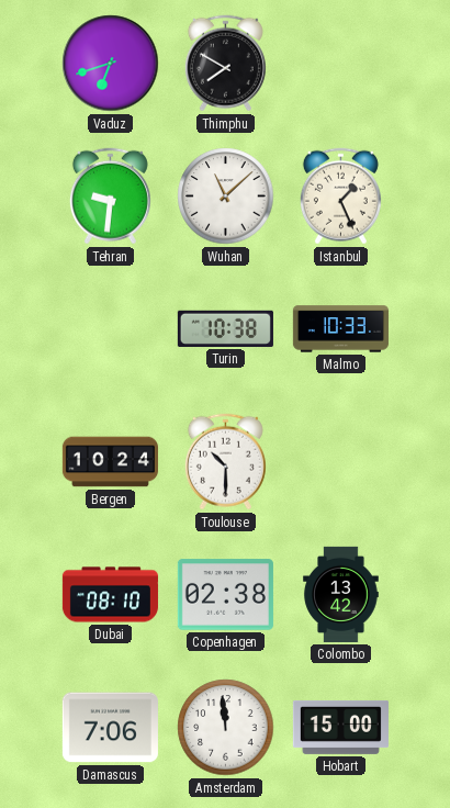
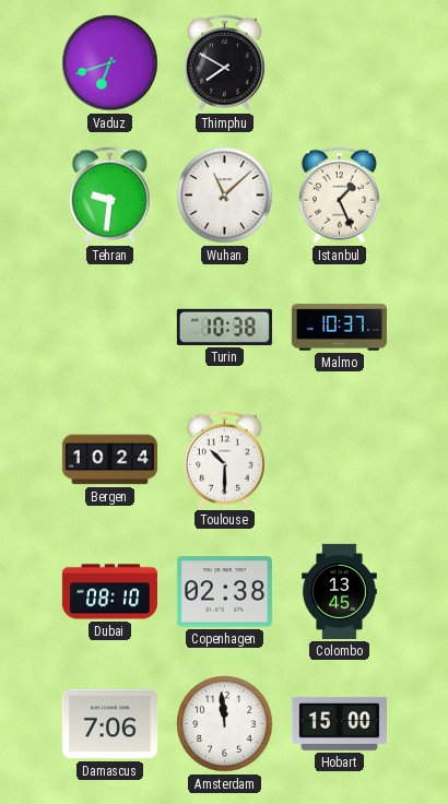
Malmo: 10:33 -> 10:37
Colombo: 13:42 -> 13:45
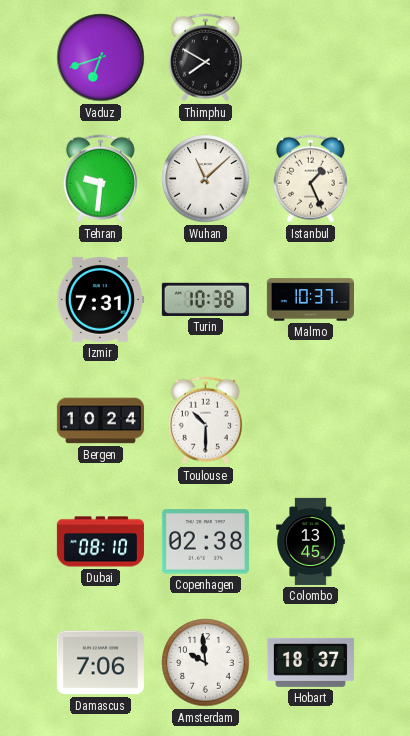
Izmir: none -> 7:31
Amsterdam: 11:59 -> 9:59
Hobart: 15:00 -> 18:37
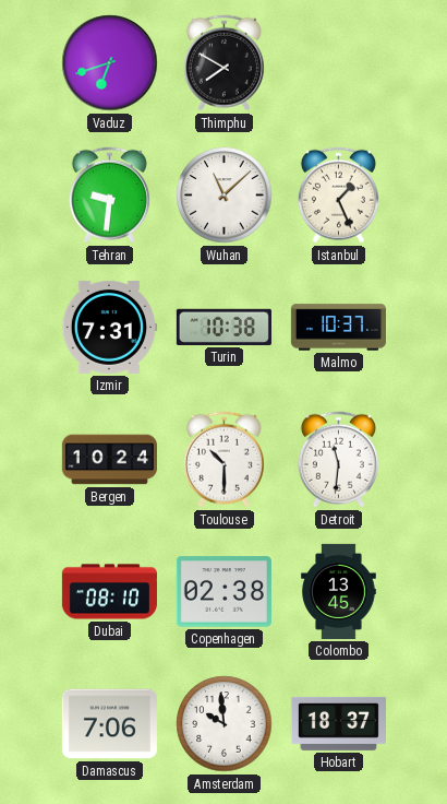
Detroit: none -> 11:31
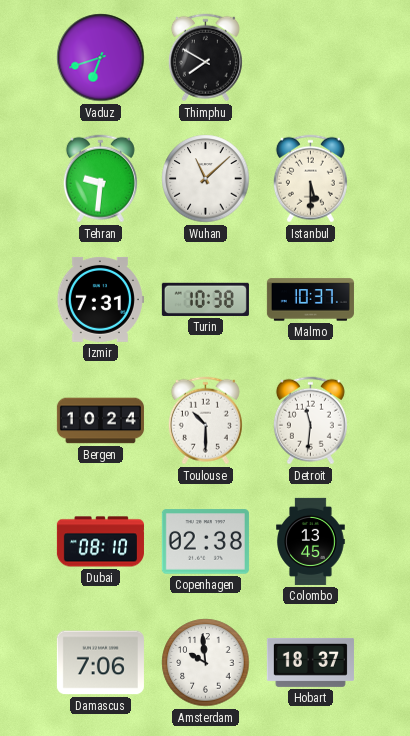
Istanbul: 1:26 -> 5:30
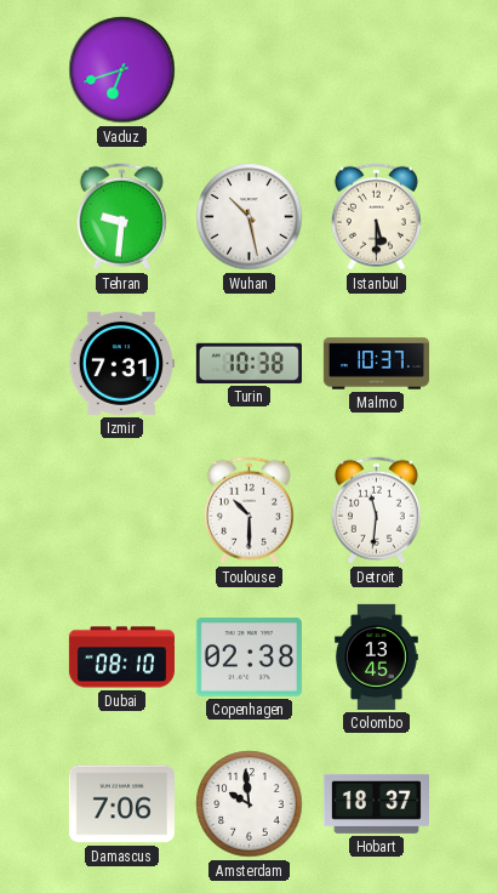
Thimphu: 7:50 -> none
Wuhan: 11:08 -> 10:28
Bergen: 10:24 -> none
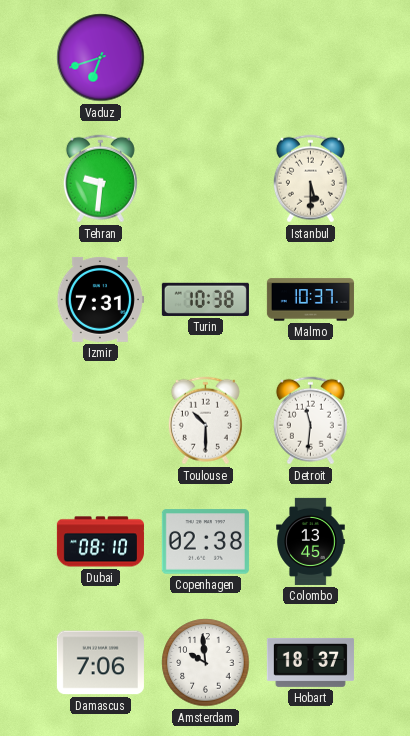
Wuhan: 10:28 -> none
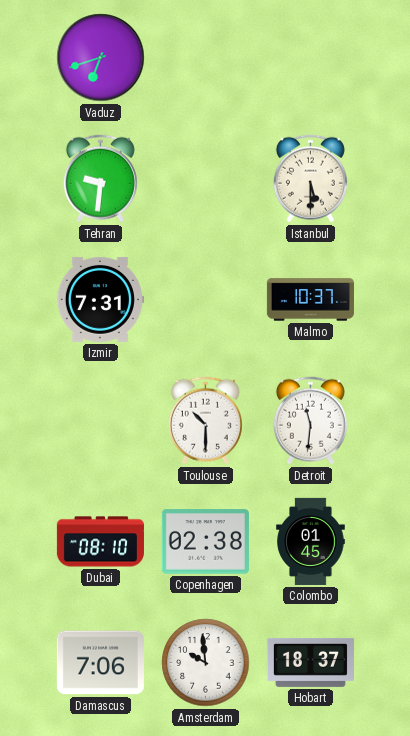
Turin: 10:38 -> none
Colombo: 13:45 -> 01:45
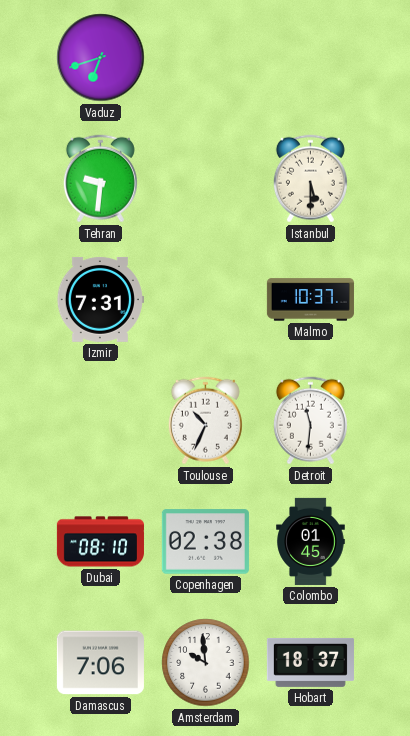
Toulouse: 10:30 -> 10:34
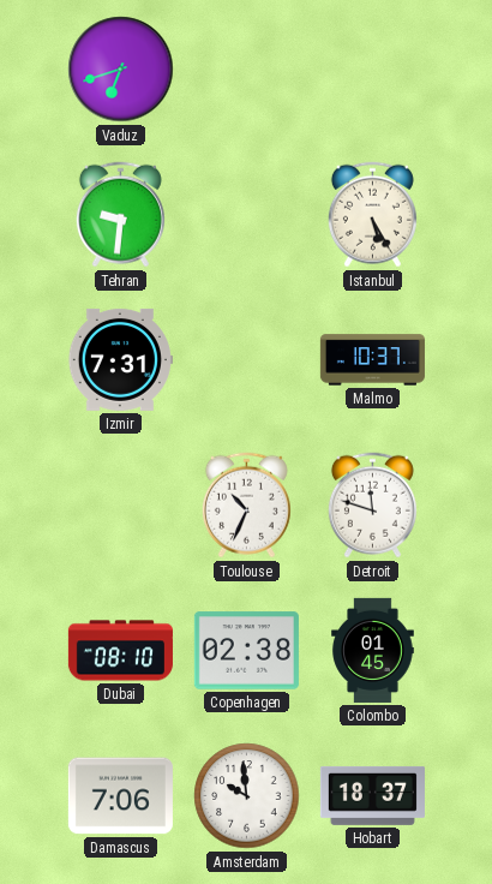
Istanbul: 5:30 -> 5:25
Detroit: 11:31 -> 11:48
